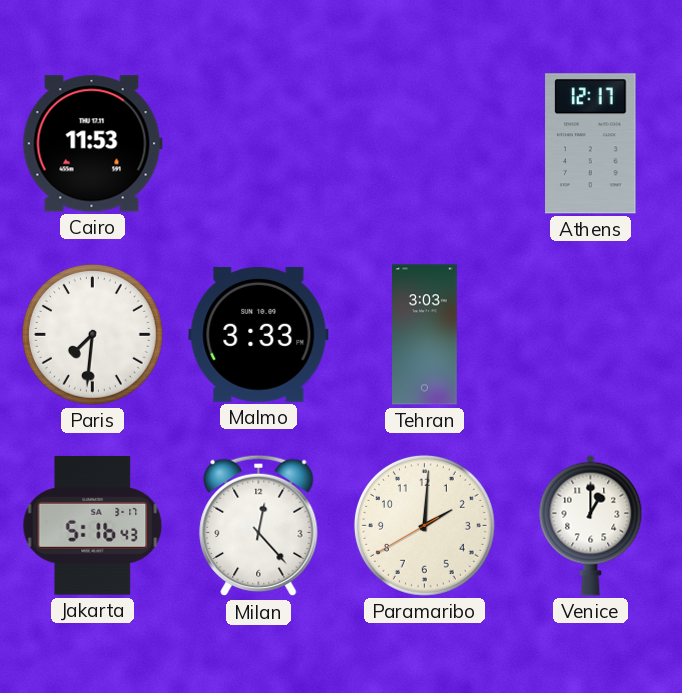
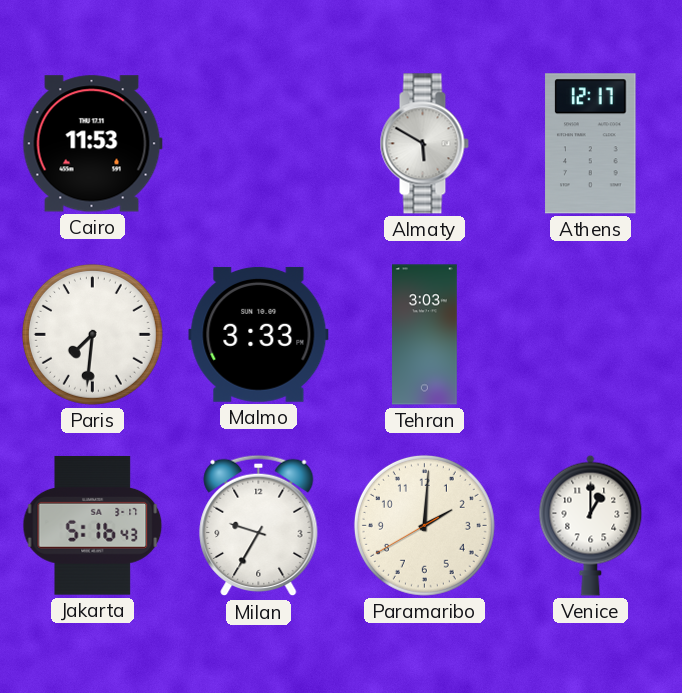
Almaty: none -> 5:50
Milan: 12:23 -> 9:35
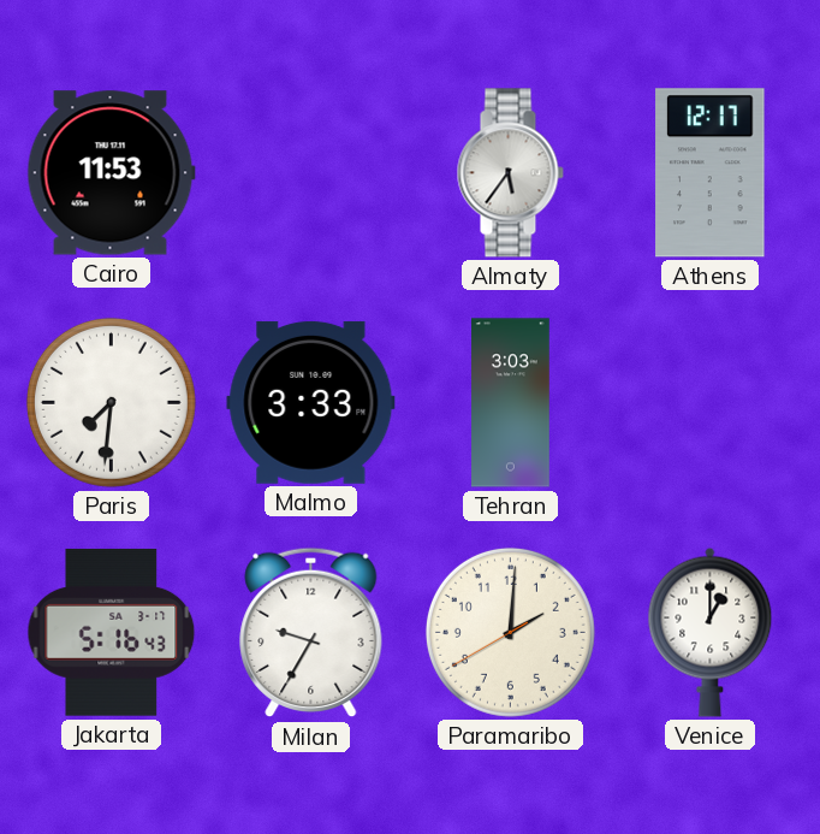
Almaty: 5:50 -> 5:36
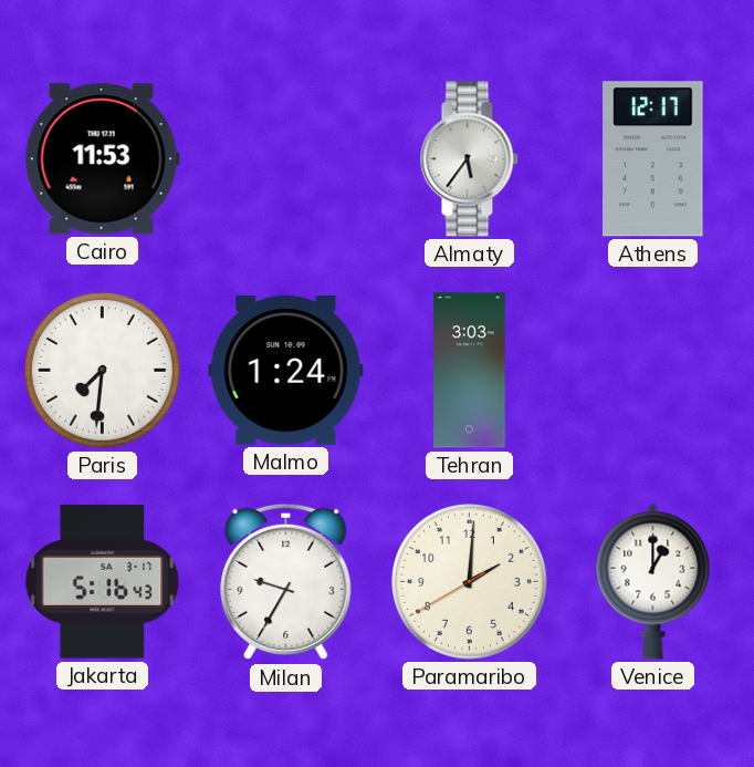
Malmo: 3:33 -> 1:24
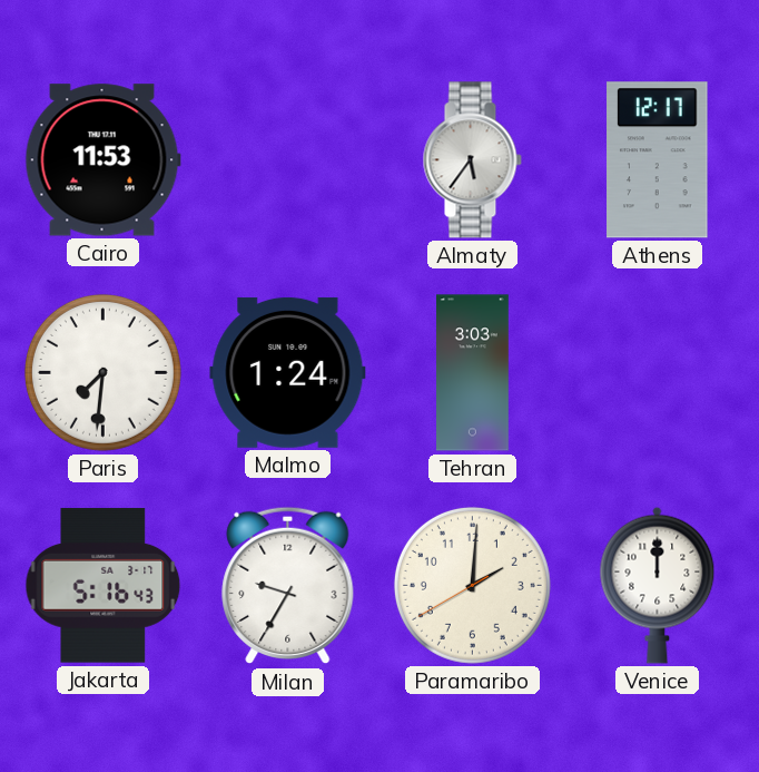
Venice: 1:00 -> 12:00
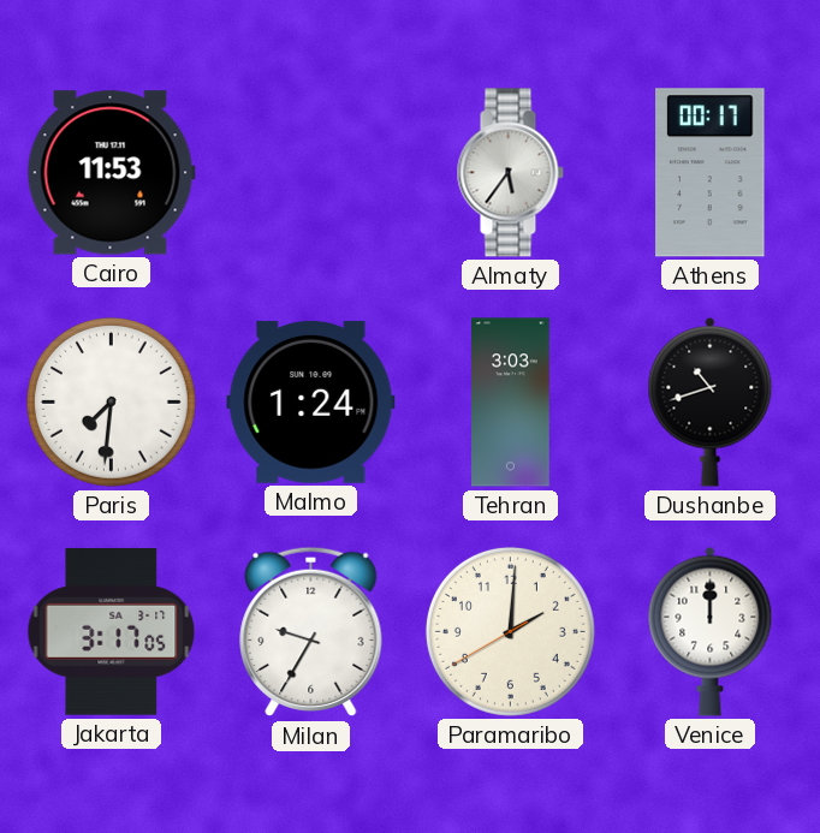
Athens: 12:17 -> 00:17
Dushanbe: none -> 10:42
Jakarta: 5:16 -> 3:17
